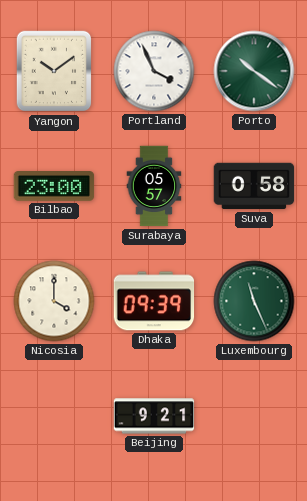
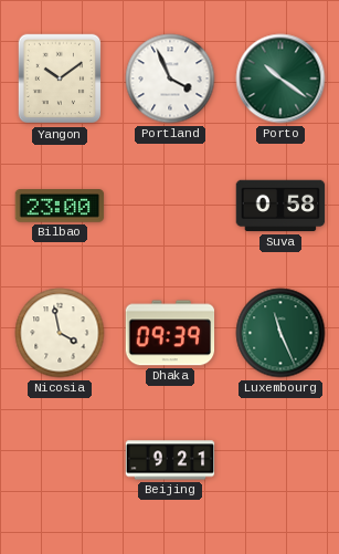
Surabaya: 05:57 -> none
Nicosia: 4:00 -> 3:58
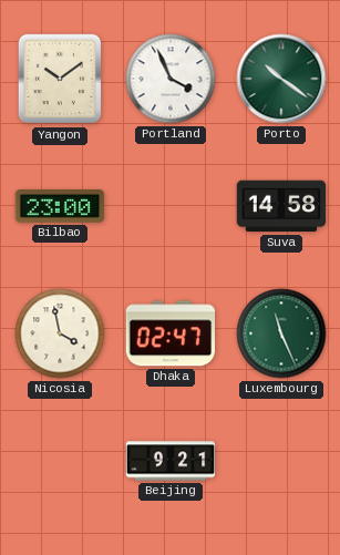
Suva: 0:58 -> 14:58
Dhaka: 09:39 -> 02:47
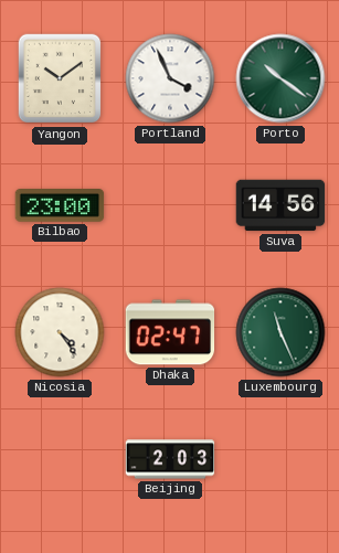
Suva: 14:58 -> 14:56
Nicosia: 3:58 -> 4:24
Beijing: 9:21 -> 2:03
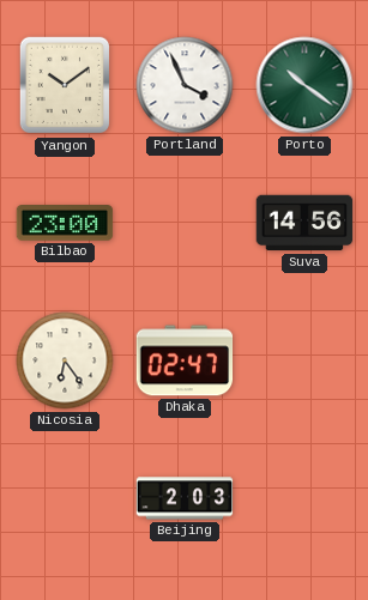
Nicosia: 4:24 -> 6:24
Luxembourg: 11:26 -> none
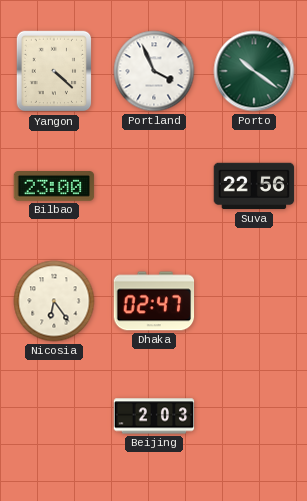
Yangon: 10:09 -> 4:22
Suva: 14:56 -> 22:56
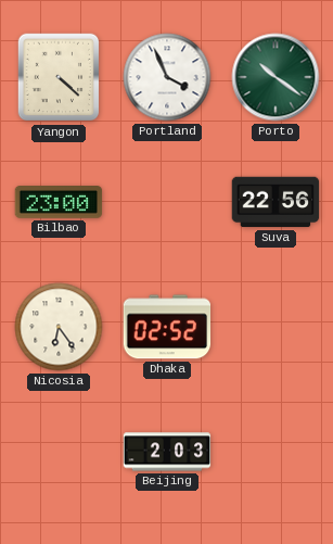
Dhaka: 02:47 -> 02:52
